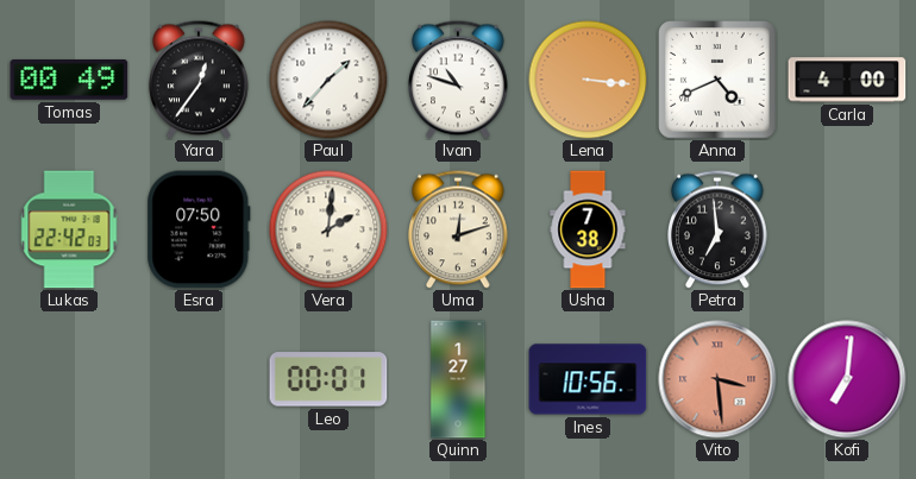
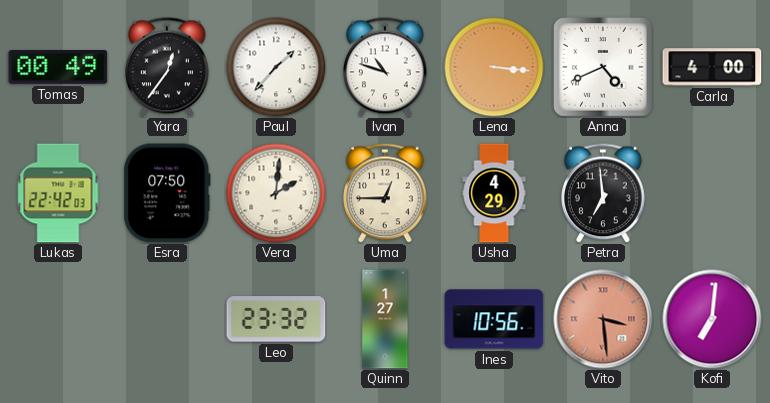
Uma: 12:12 -> 12:45
Usha: 7:38 -> 4:29
Leo: 00:01 -> 23:32
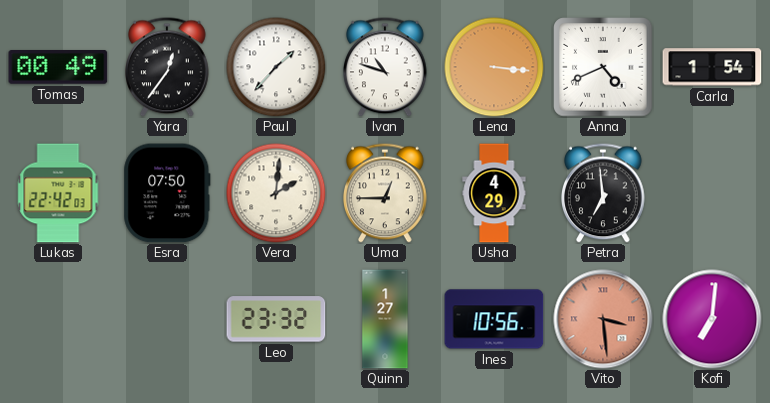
Carla: 4:00 -> 1:54
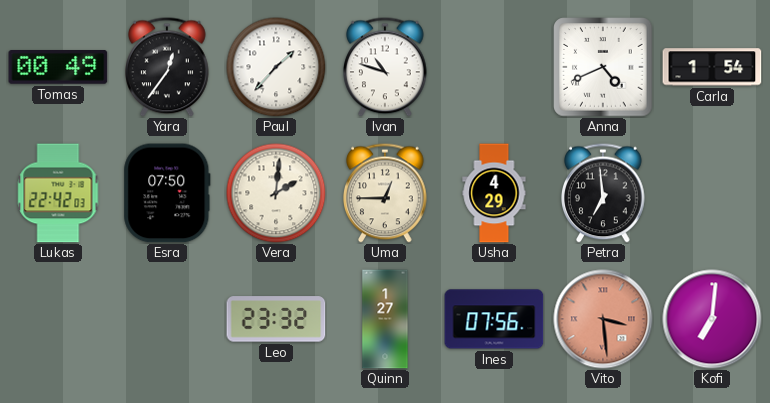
Lena: 3:16 -> none
Ines: 10:56 -> 07:56
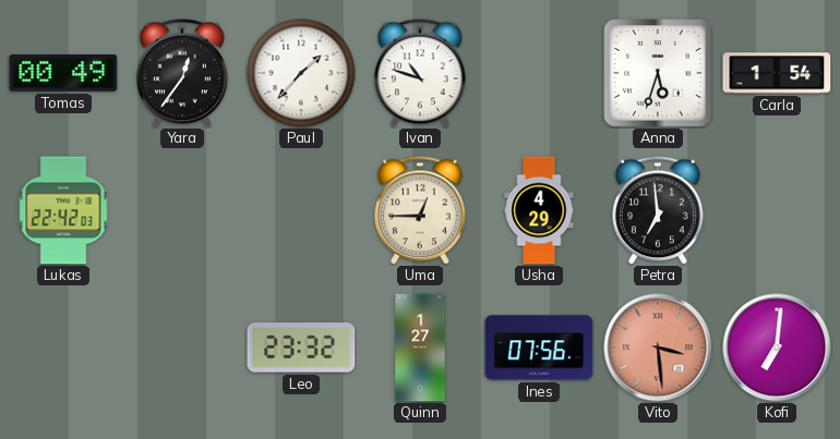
Anna: 4:41 -> 5:33
Esra: 07:50 -> none
Vera: 2:01 -> none
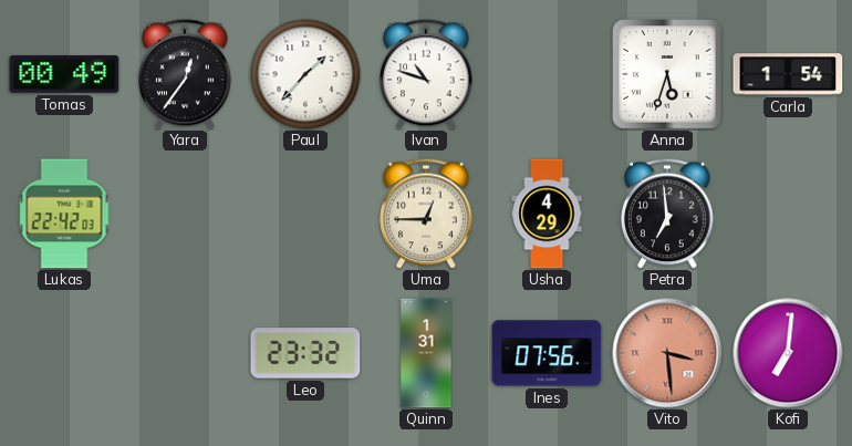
Quinn: 1:27 -> 1:31
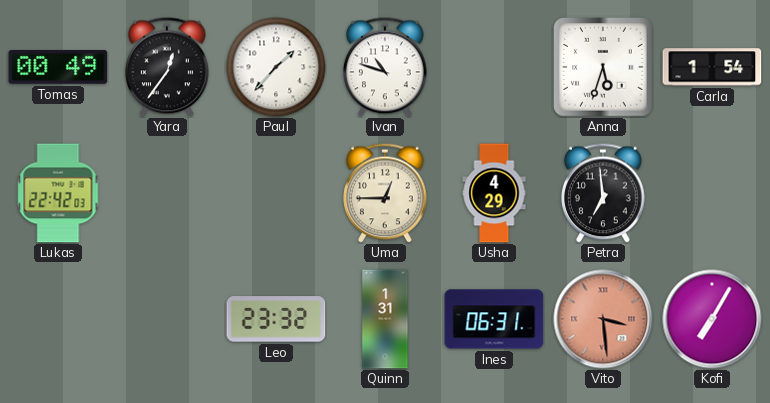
Ines: 07:56 -> 06:31
Kofi: 7:01 -> 7:05
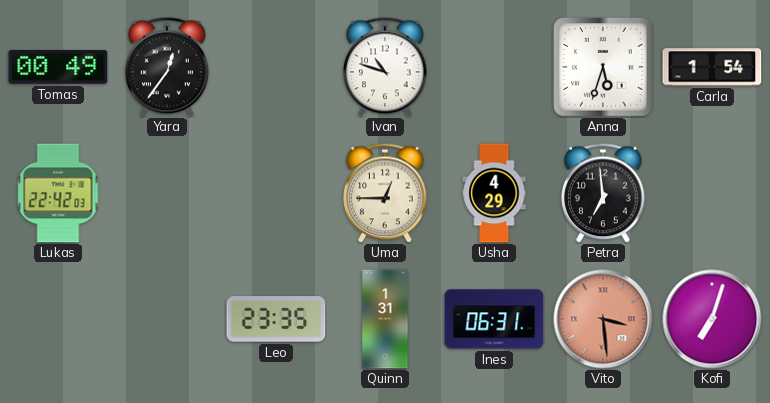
Paul: 1:37 -> none
Leo: 23:32 -> 23:35
Kofi: 7:05 -> 7:03
